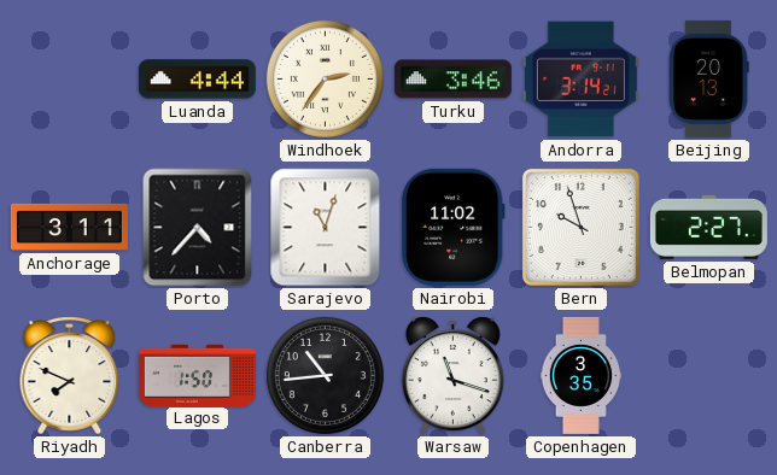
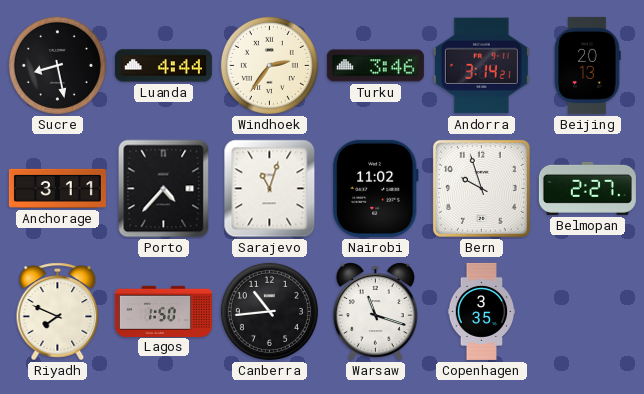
Sucre: none -> 8:28
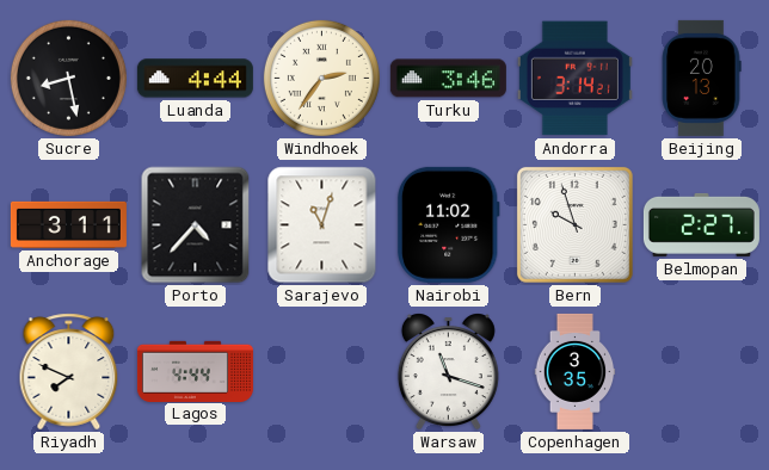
Lagos: 1:50 -> 4:44
Canberra: 10:44 -> none
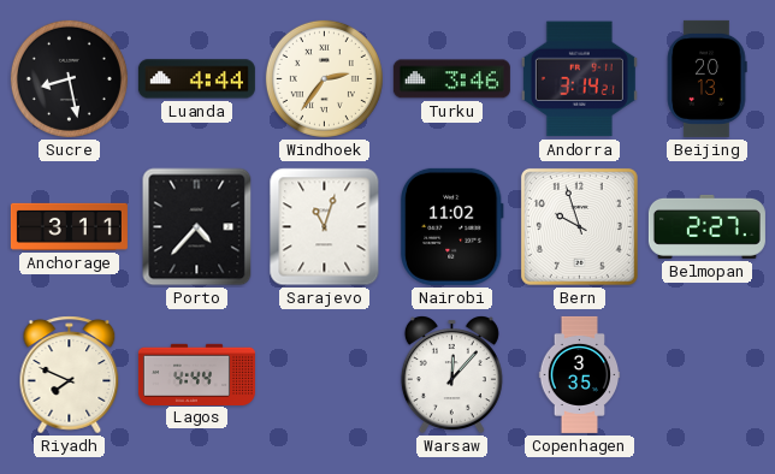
Warsaw: 11:18 -> 12:07
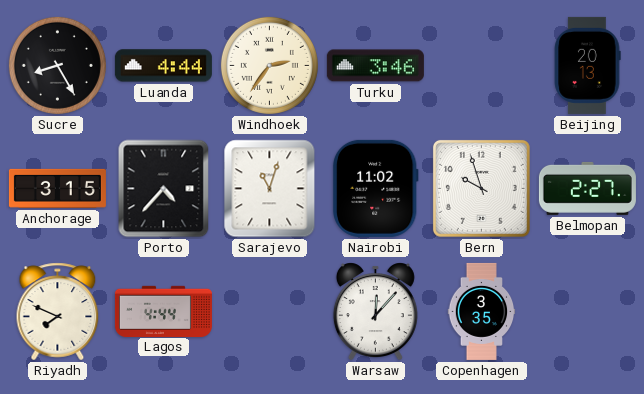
Sucre: 8:28 -> 8:25
Andorra: 3:14 -> none
Anchorage: 3:11 -> 3:15
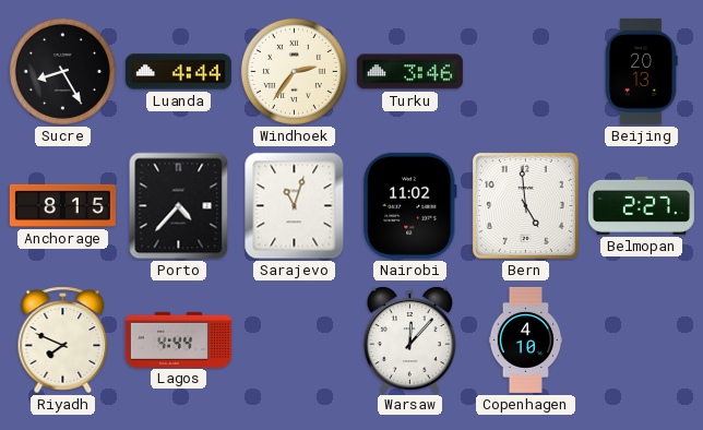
Anchorage: 3:15 -> 8:15
Bern: 9:57 -> 4:59
Copenhagen: 3:35 -> 4:10
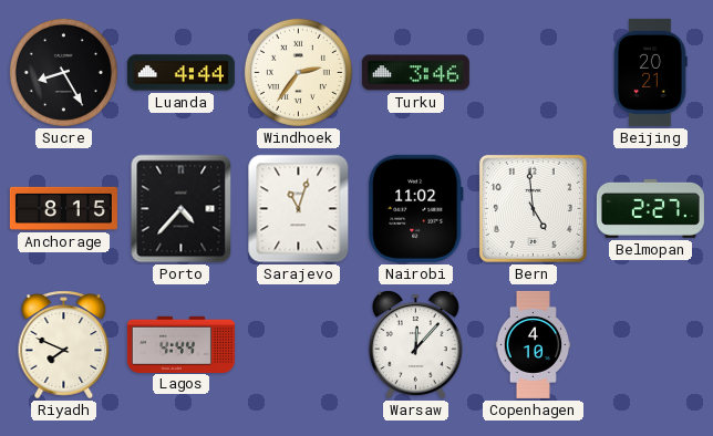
Beijing: 20:13 -> 20:21
